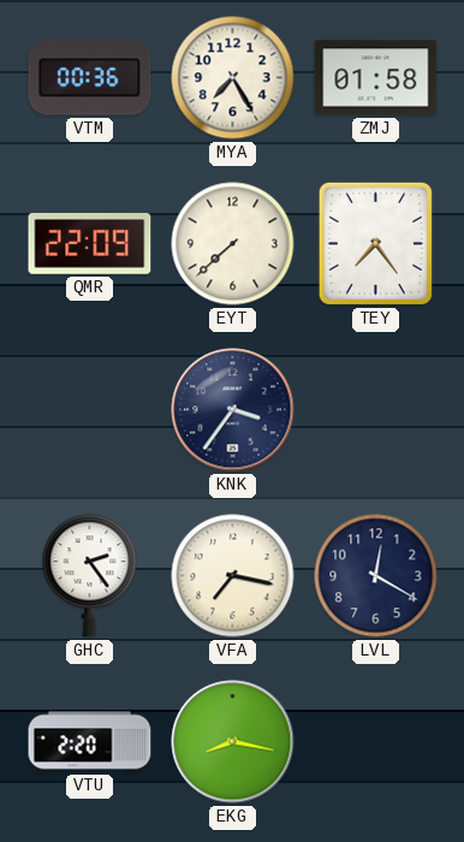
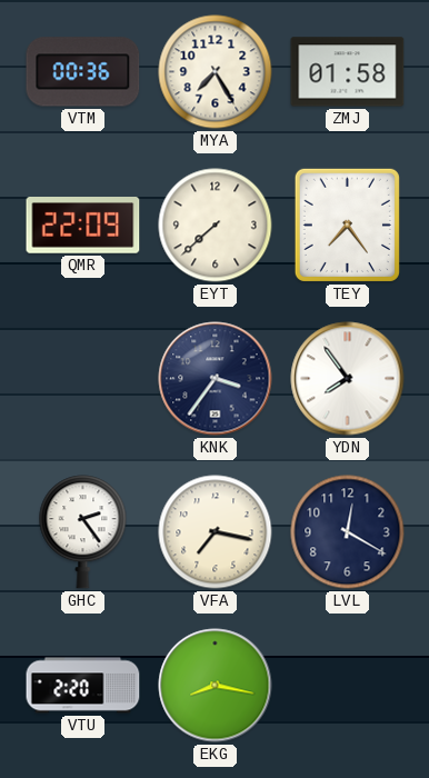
YDN: none -> 7:54
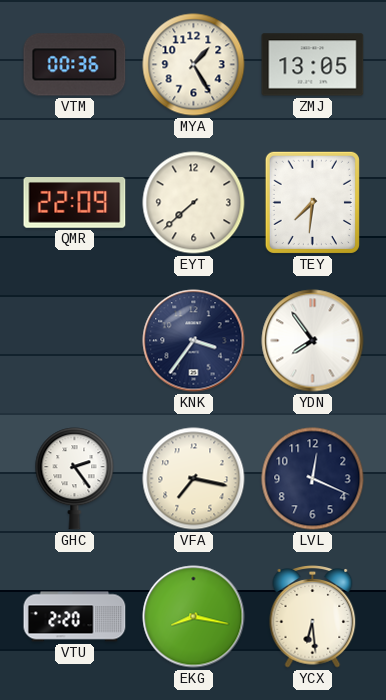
MYA: 7:25 -> 1:25
ZMJ: 01:58 -> 13:05
TEY: 7:24 -> 7:31
LVL: 12:20 -> 12:19
YCX: none -> 6:29
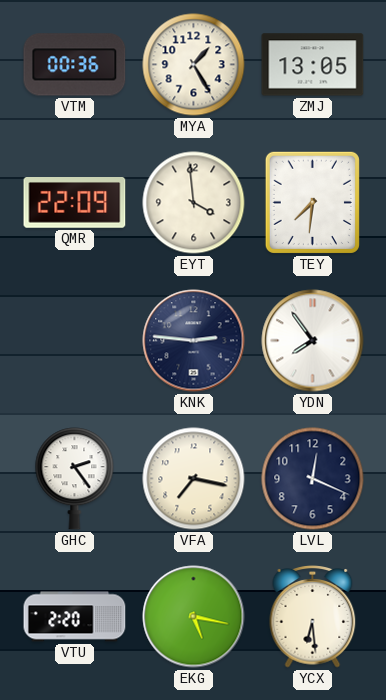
EYT: 7:38 -> 3:59
KNK: 3:36 -> 2:46
EKG: 8:17 -> 5:17
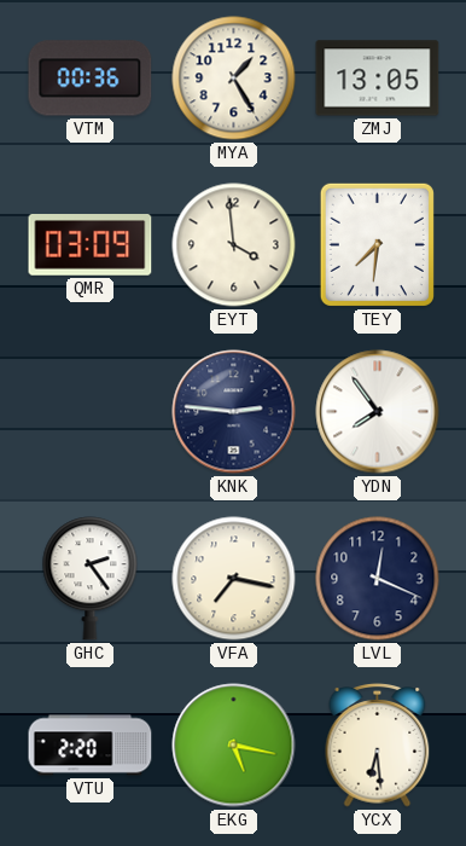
QMR: 22:09 -> 03:09
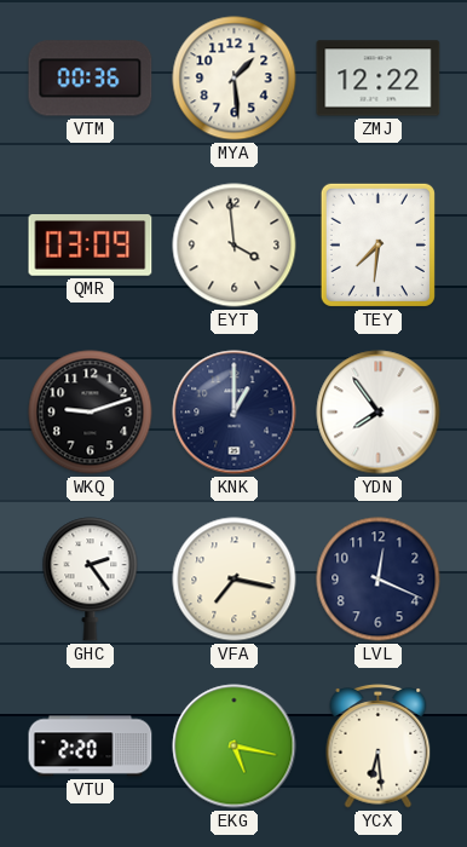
MYA: 1:25 -> 1:29
ZMJ: 13:05 -> 12:22
WKQ: none -> 9:12
KNK: 2:46 -> 1:00
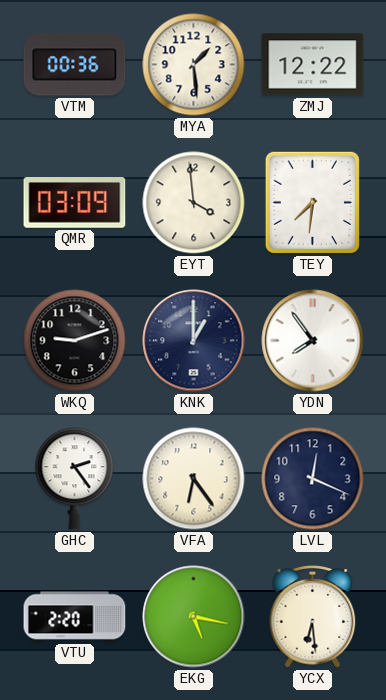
VFA: 7:17 -> 6:24
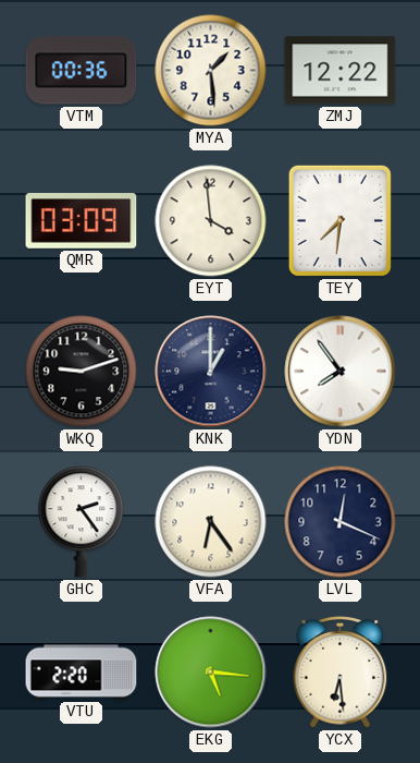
EKG: 5:17 -> 5:16
